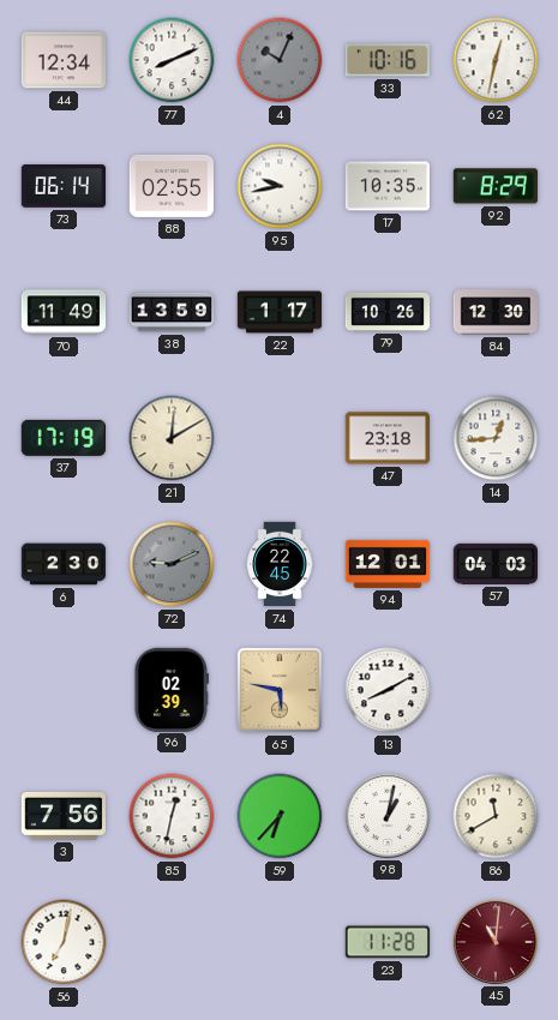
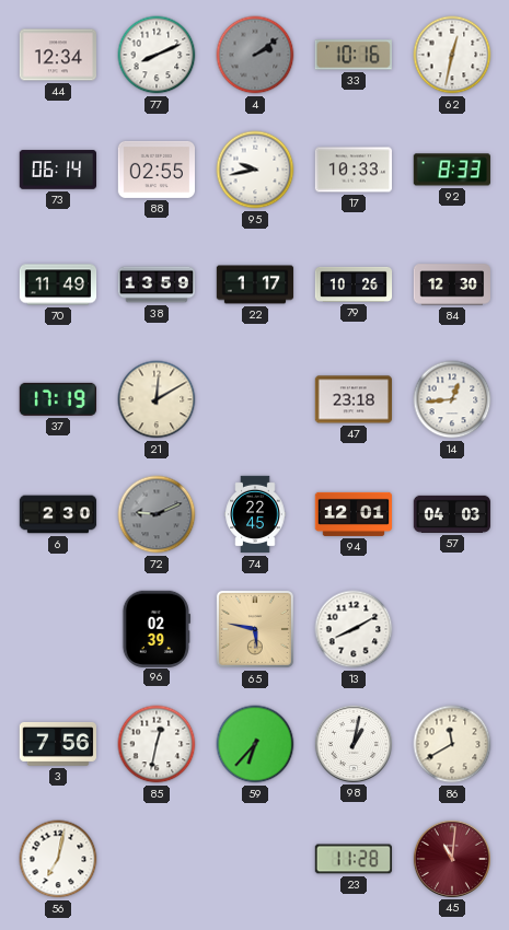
4: 10:04 -> 2:09
17: 10:35 -> 10:33
92: 8:29 -> 8:33
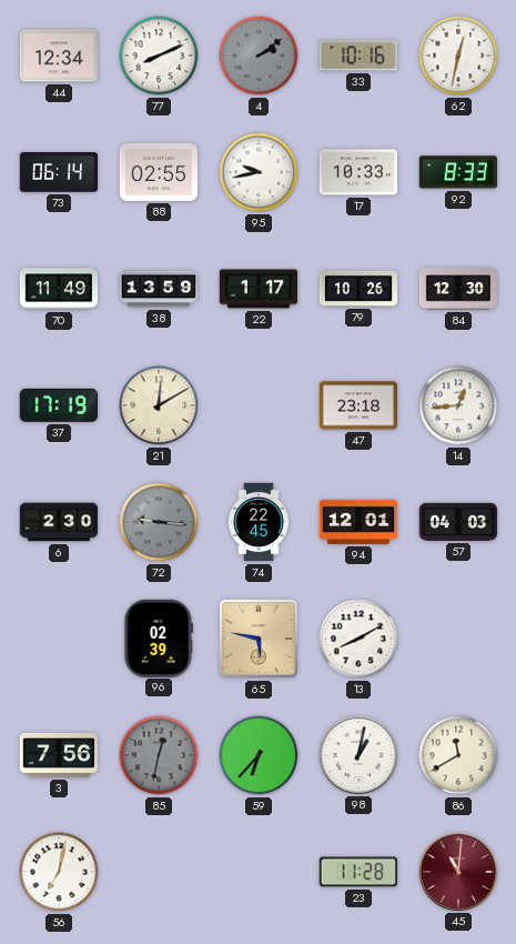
72: 9:11 -> 9:16
85 dial: white -> grey
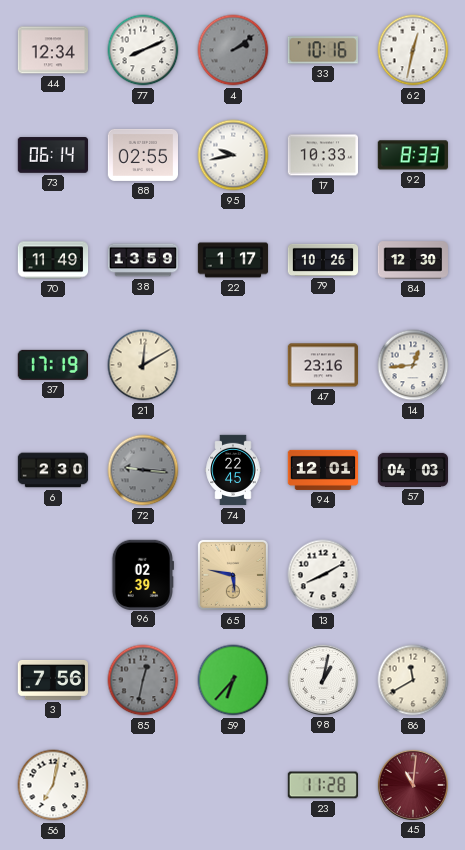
47: 23:18 -> 23:16
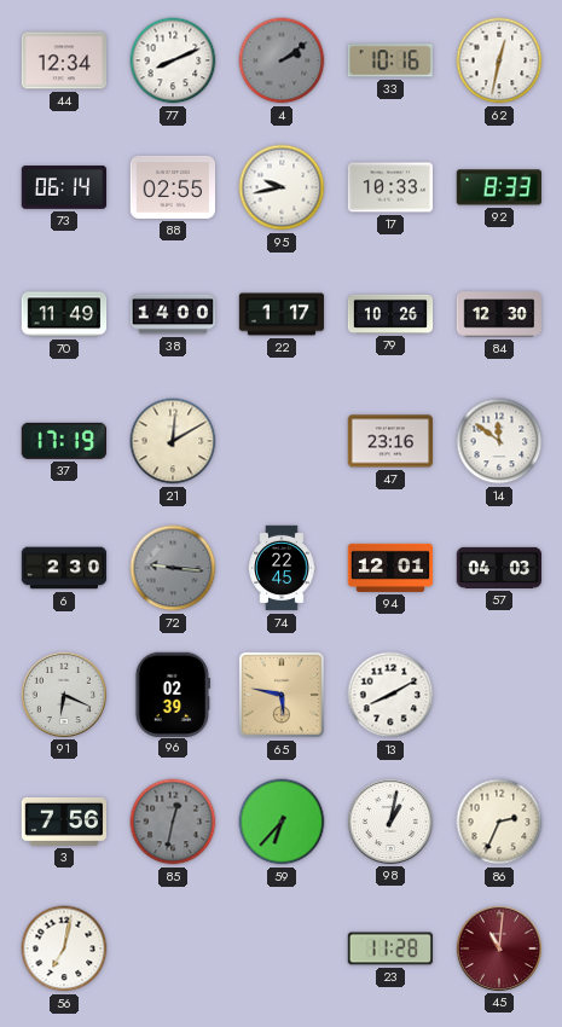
38: 13:59 -> 14:00
14: 12:44 -> 11:51
91: none -> 6:19
86: 11:40 -> 2:34
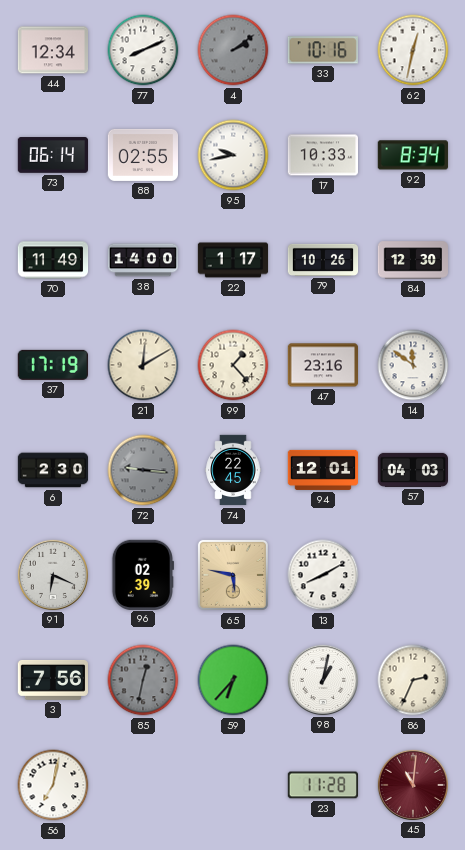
92: 8:33 -> 8:34
99: none -> 1:23
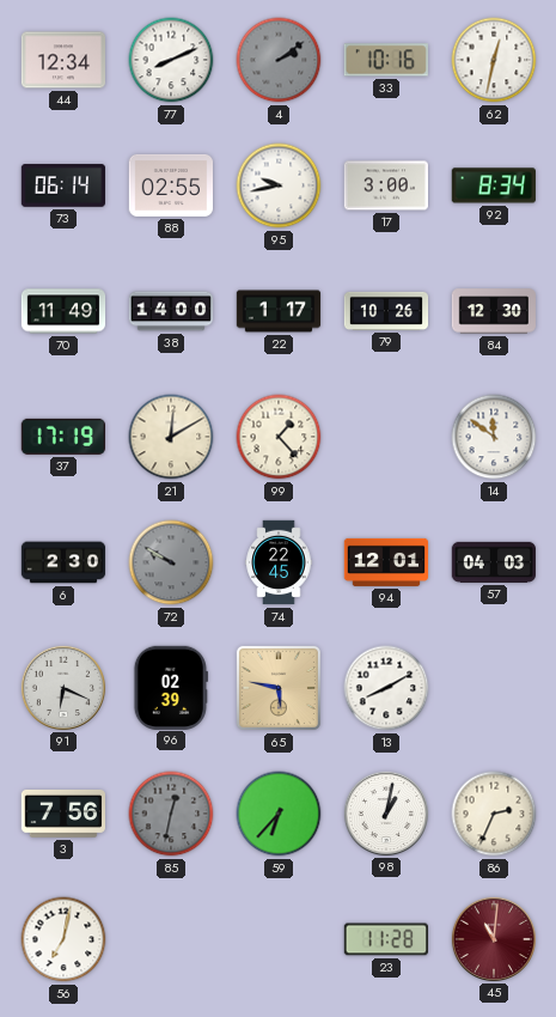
17: 10:33 -> 3:00
47: 23:16 -> none
72: 9:16 -> 9:50
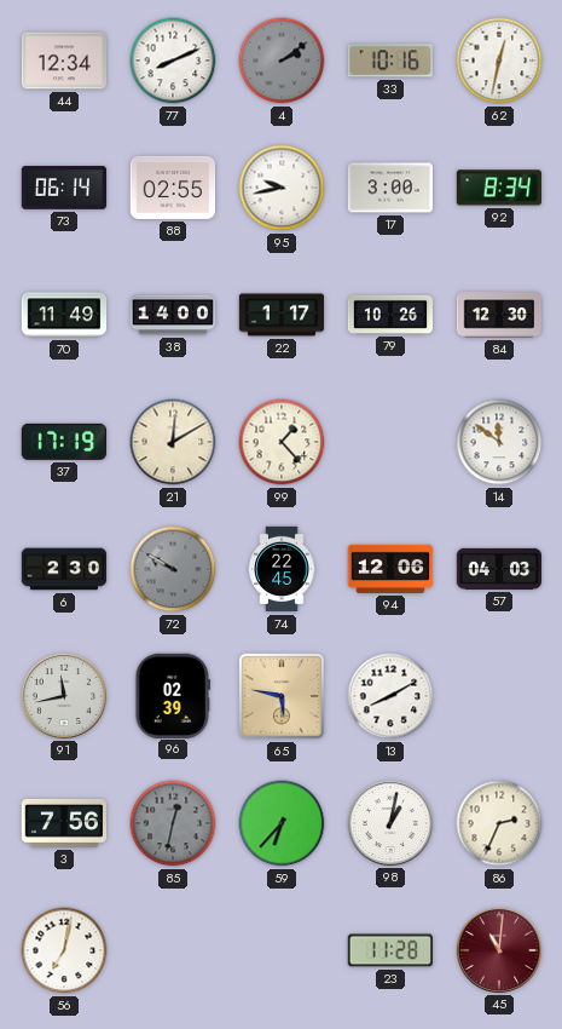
94: 12:01 -> 12:06
91: 6:19 -> 11:43
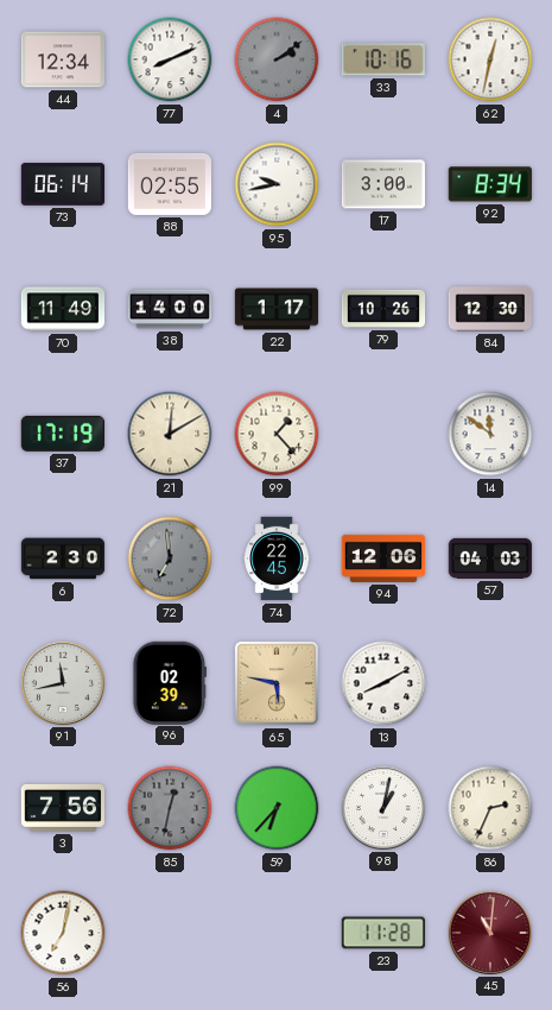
72: 9:50 -> 6:59
